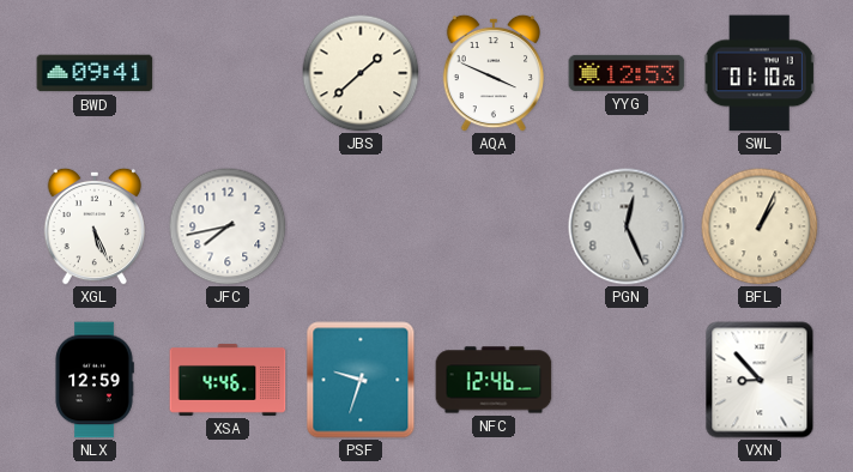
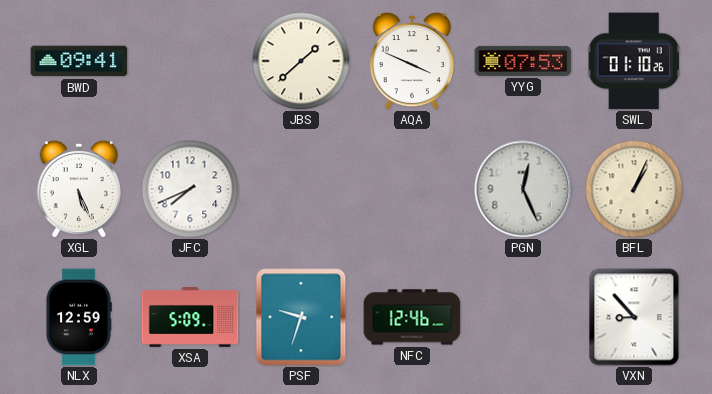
YYG: 12:53 -> 07:53
JFC: 7:43 -> 7:41
XSA: 4:46 -> 5:09
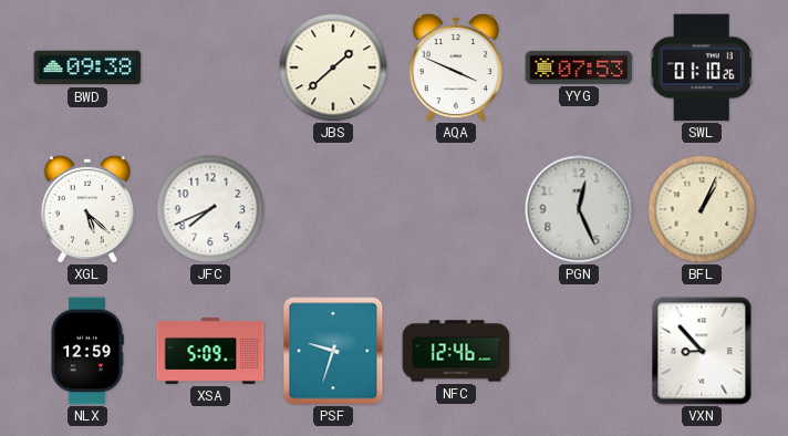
BWD: 09:41 -> 09:38
XGL: 5:26 -> 5:22
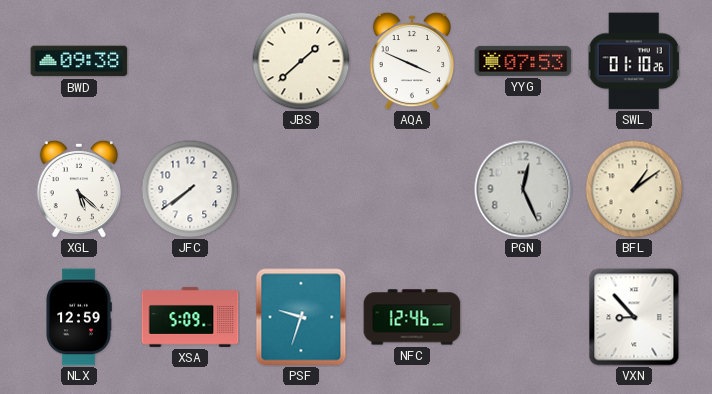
JFC: 7:41 -> 7:39
BFL: 1:04 -> 1:09
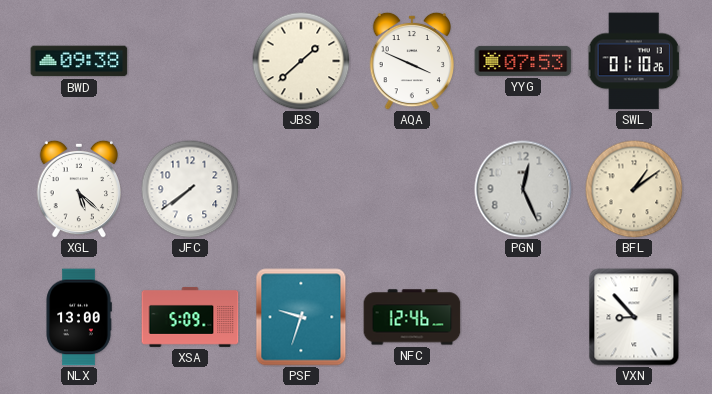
NLX: 12:59 -> 13:00
